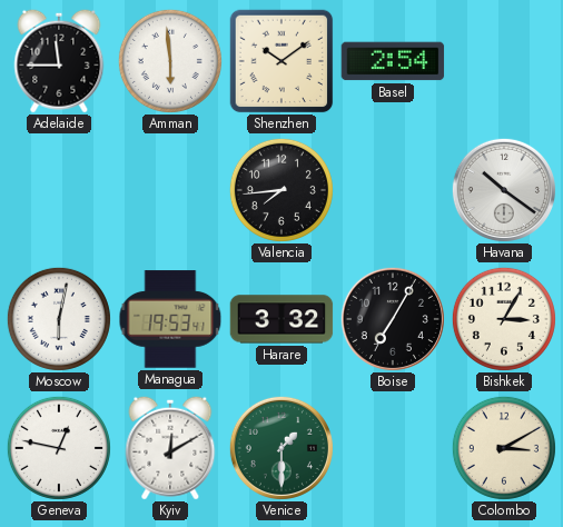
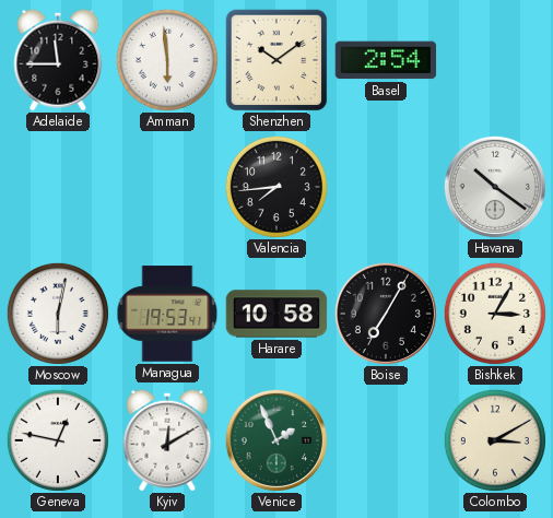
Harare: 3:32 -> 10:58
Venice: 1:30 -> 1:56
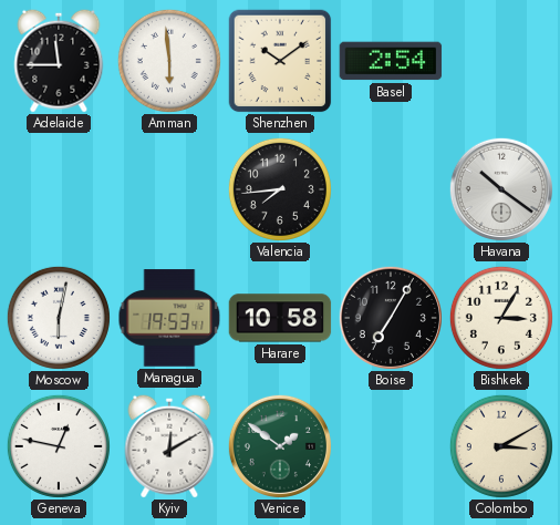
Venice: 1:56 -> 1:51
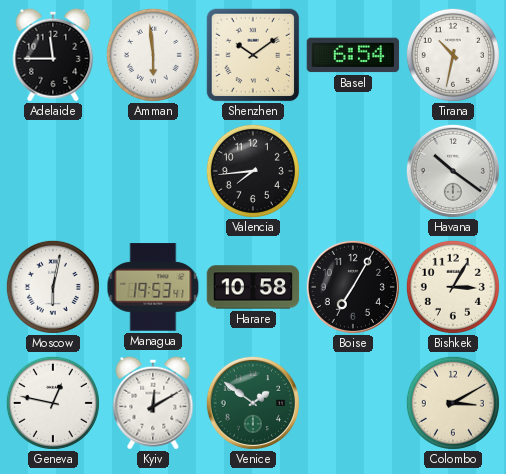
Basel: 2:54 -> 6:54
Tirana: none -> 10:32
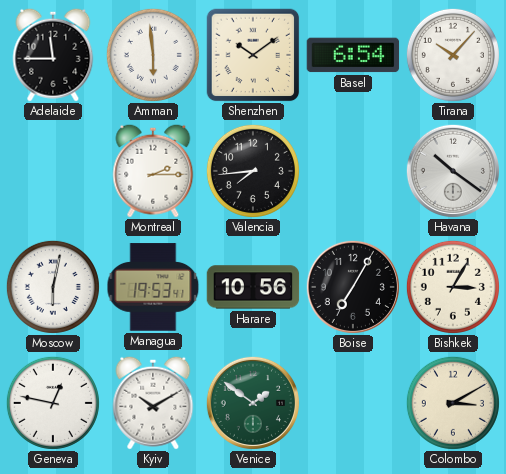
Tirana: 10:32 -> 10:07
Montreal: none -> 2:15
Harare: 10:58 -> 10:56
Kyiv: 12:10 -> 10:10
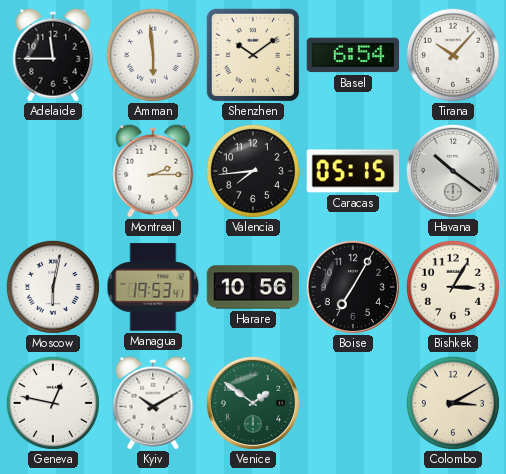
Caracas: none -> 05:15
